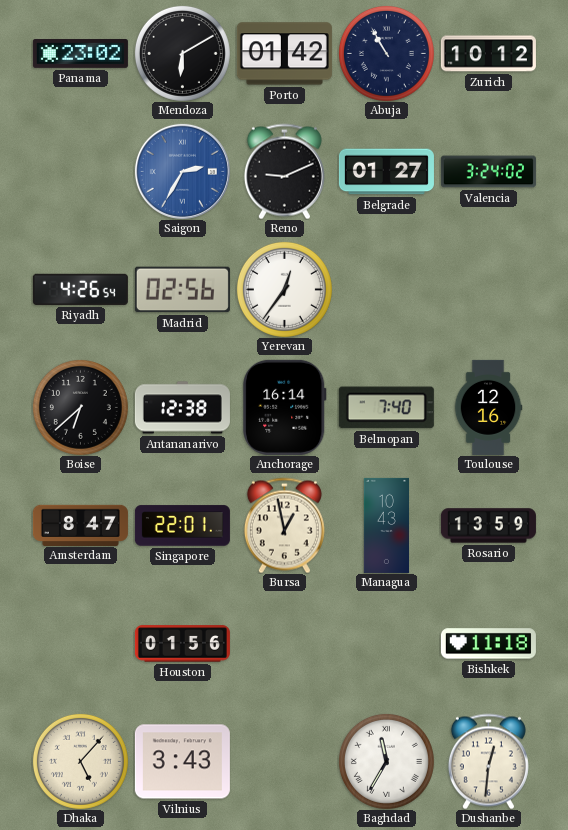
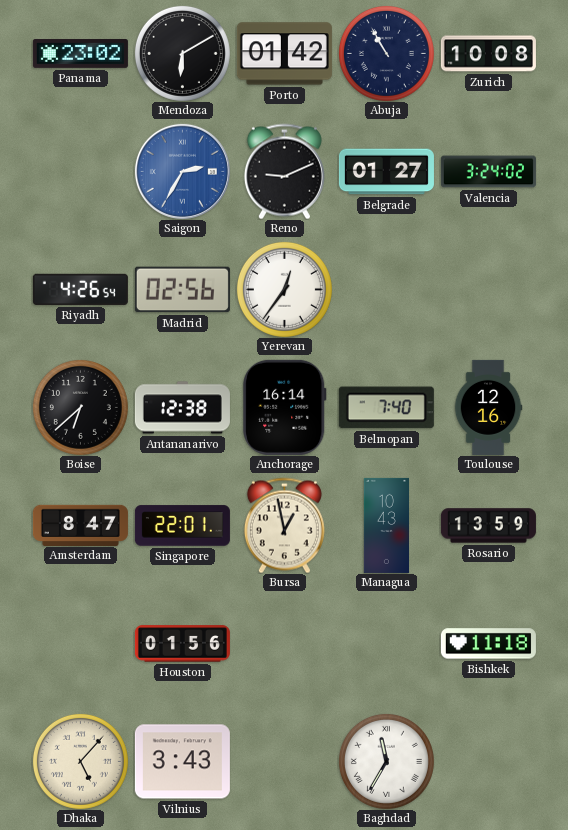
Zurich: 10:12 -> 10:08
Dushanbe: 12:31 -> none
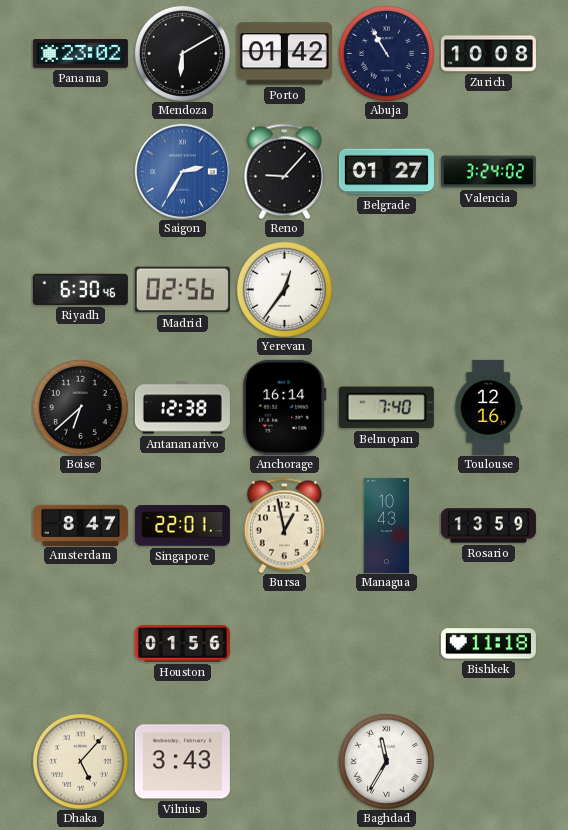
Reno: 9:11 -> 9:07
Riyadh: 4:26 -> 6:30
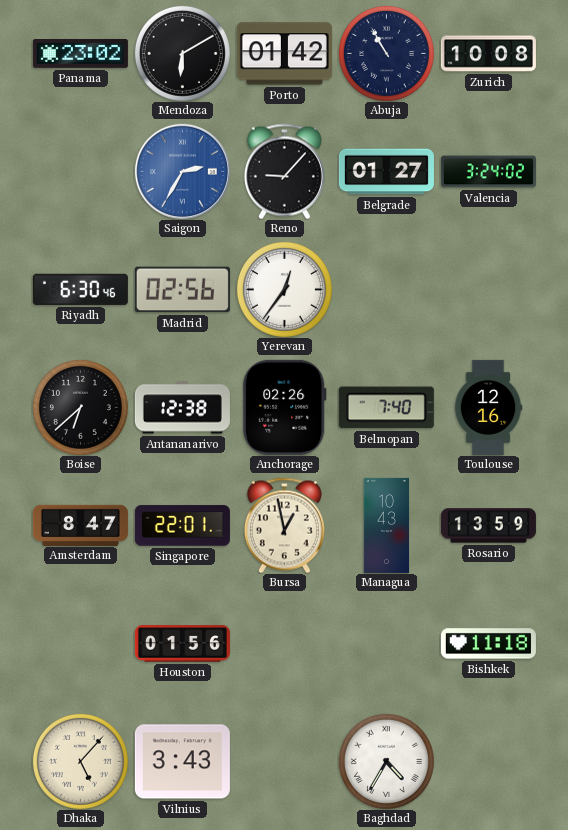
Anchorage: 16:14 -> 02:26
Baghdad: 11:35 -> 4:35
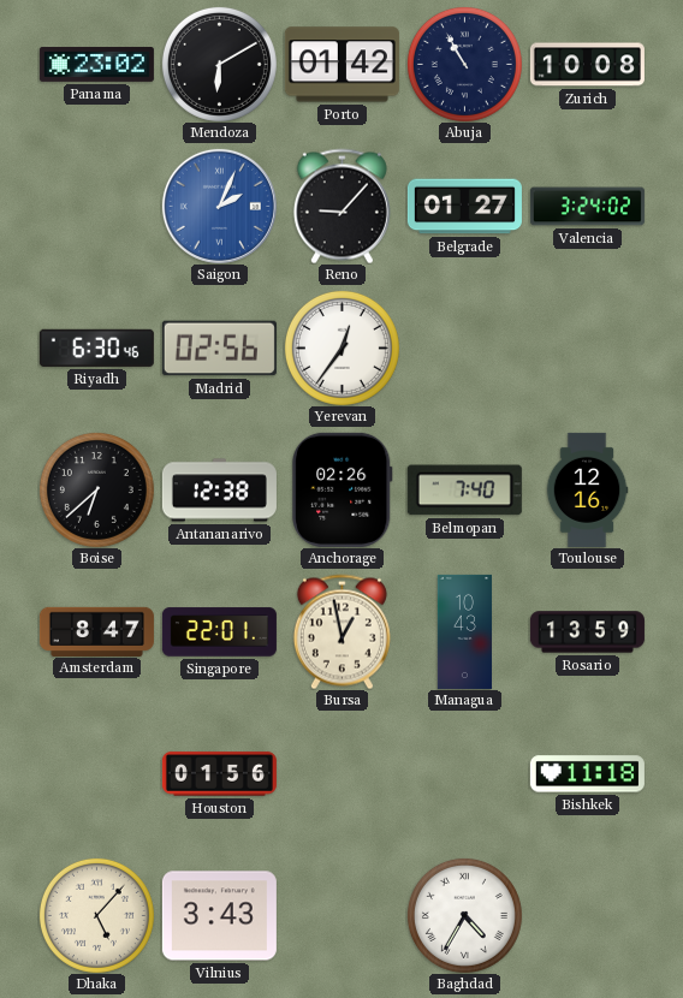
Saigon: 2:35 -> 2:04
